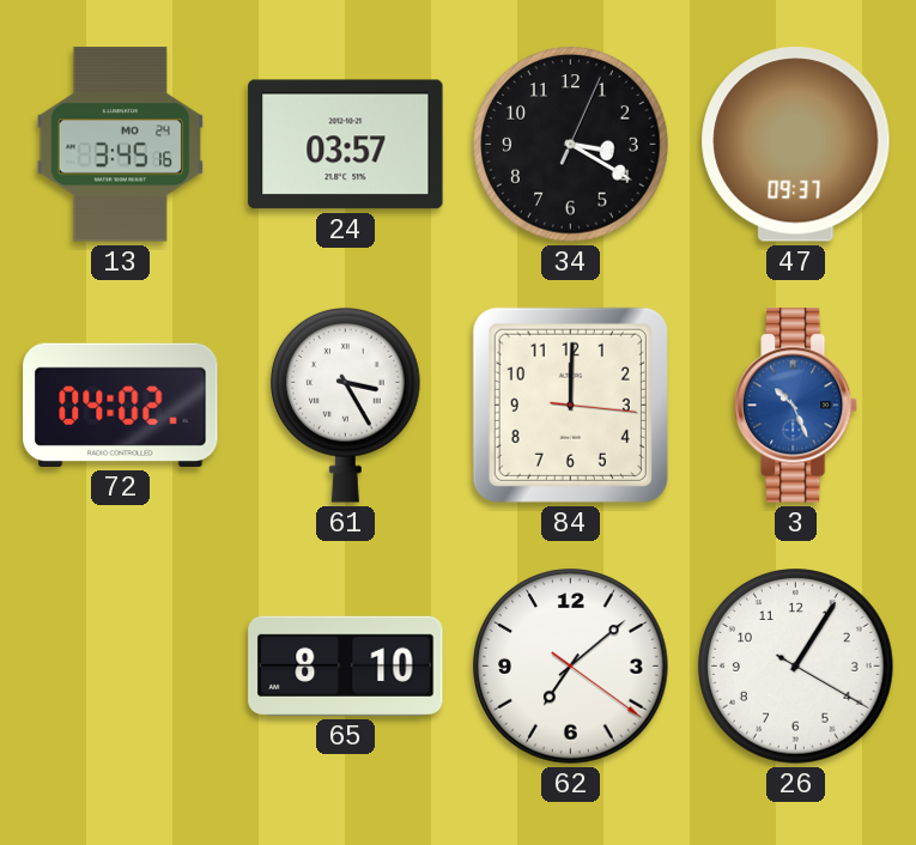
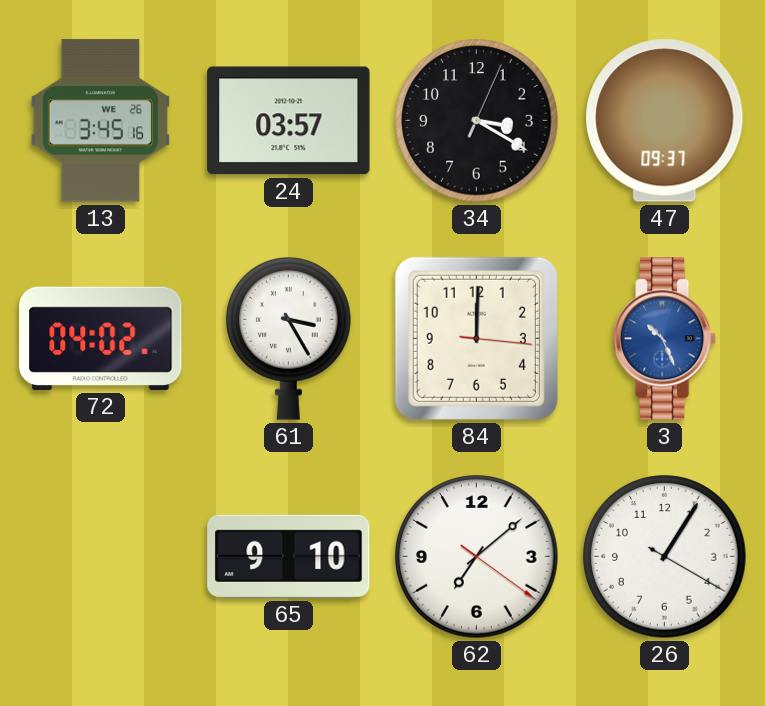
13 date: MO 24 -> WE 26
65: 8:10 -> 9:10
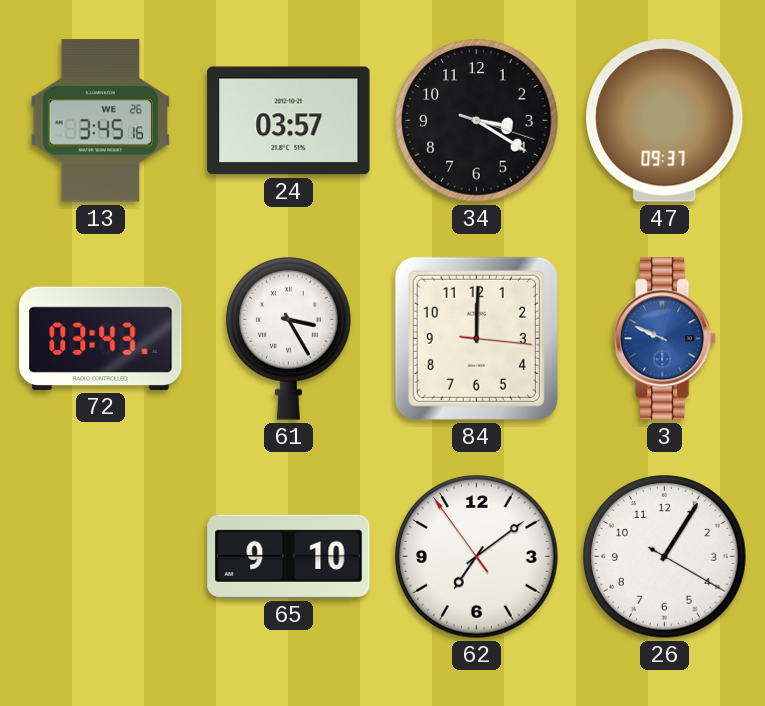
34: 3:20:04 -> 3:20:18
72: 04:02 -> 03:43
3: 10:26 -> 9:49
62: 7:08:21 -> 7:08:54
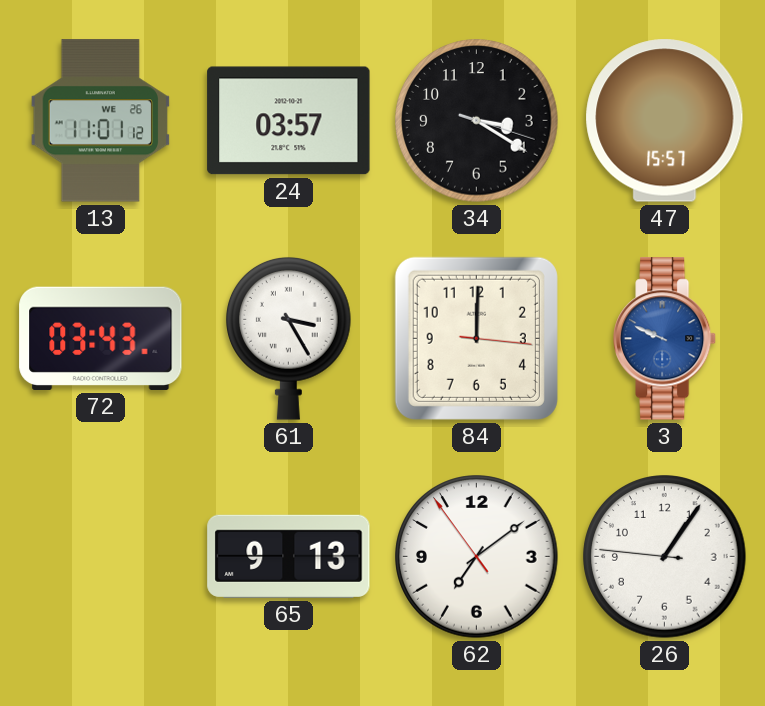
13: 3:45 -> 11:01
47: 09:37 -> 15:57
65: 9:10 -> 9:13
26: 1:05:20 -> 1:05:46
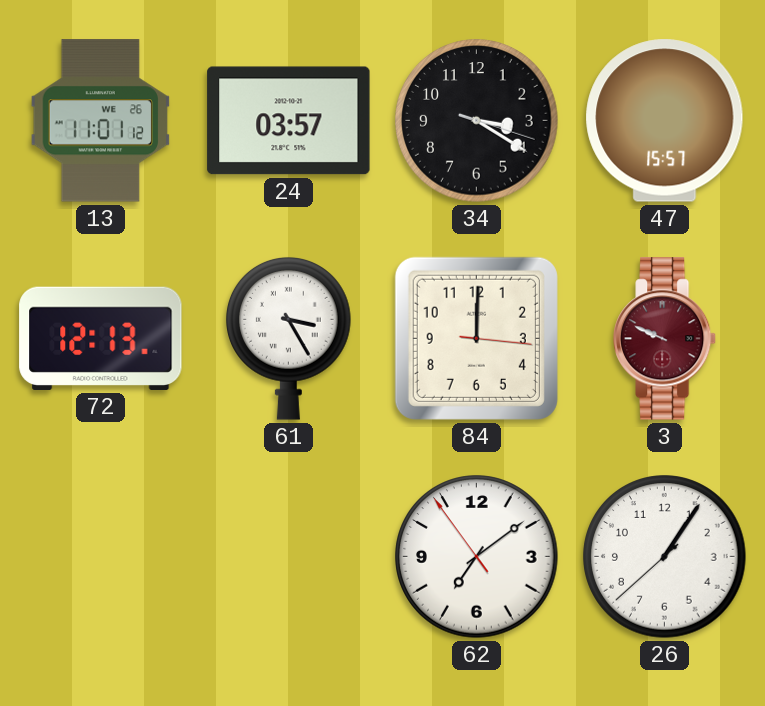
72: 03:43 -> 12:13
3 dial: blue -> burgundy
65: 9:13 -> none
26: 1:05:46 -> 1:05:38
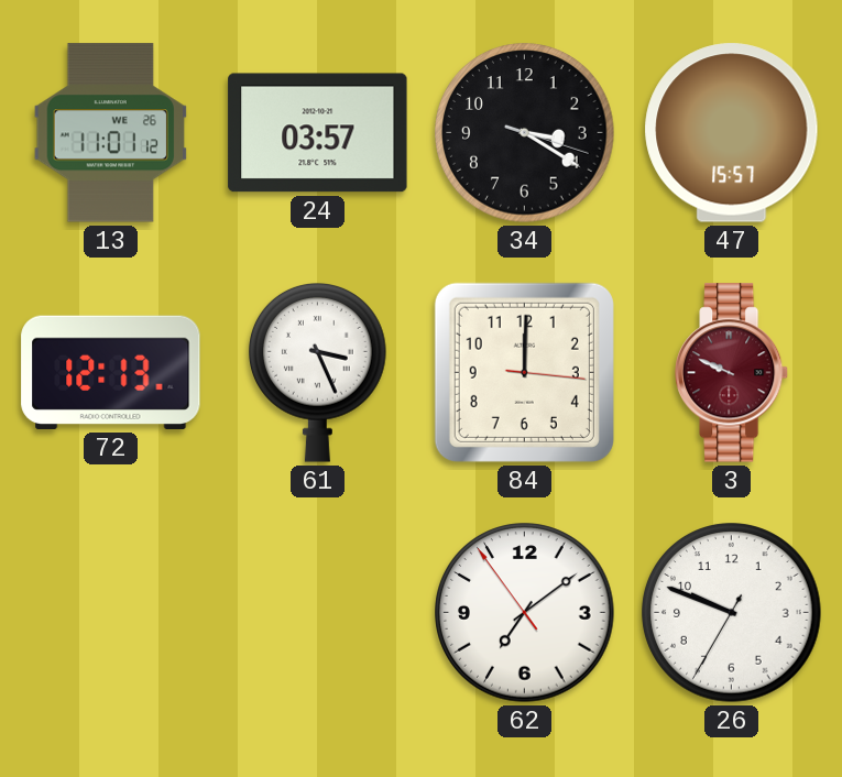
61: 3:25 -> 3:26
26: 1:05 -> 9:48
